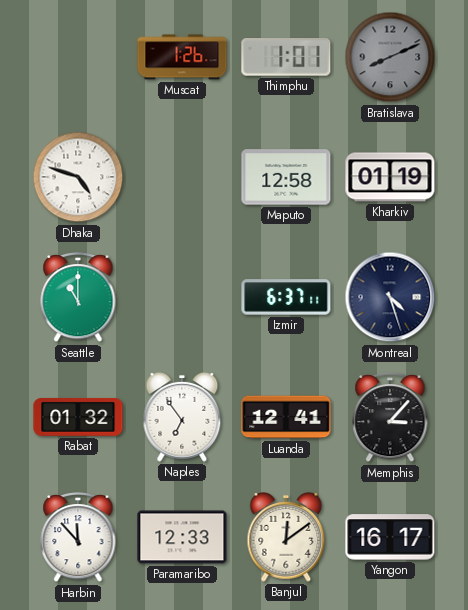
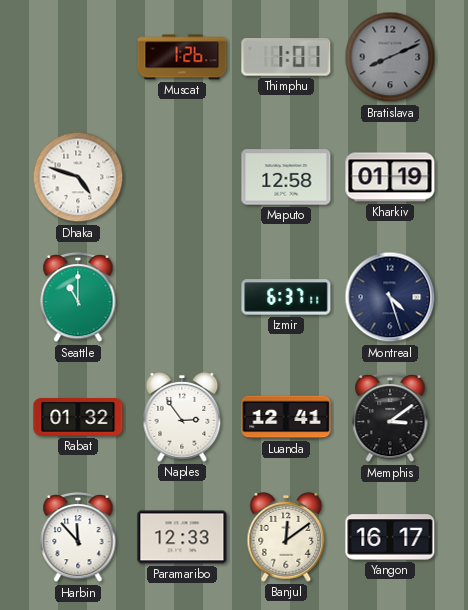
Naples: 6:54 -> 2:54
Memphis: 3:07 -> 3:09
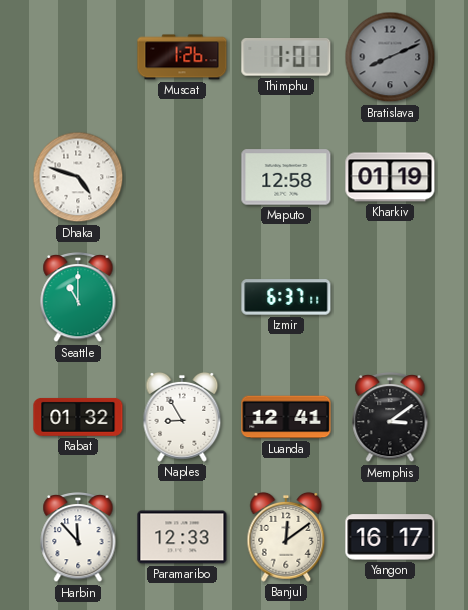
Montreal: 4:27 -> none
Naples: 2:54 -> 8:55
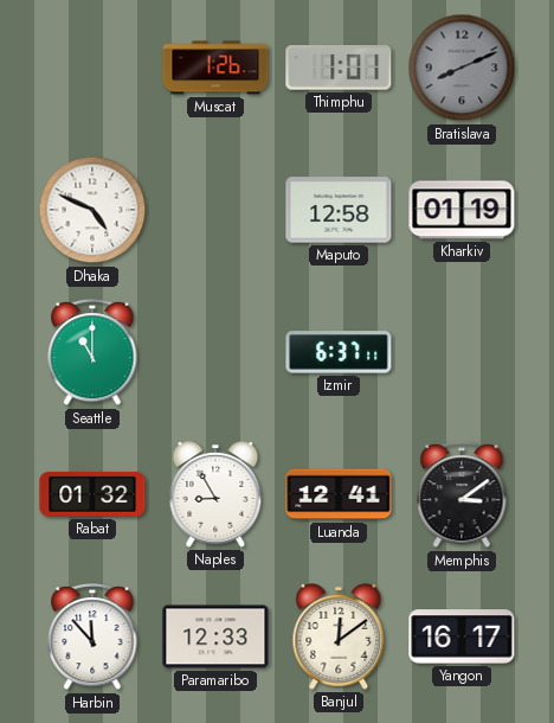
Dhaka: 4:48 -> 4:49
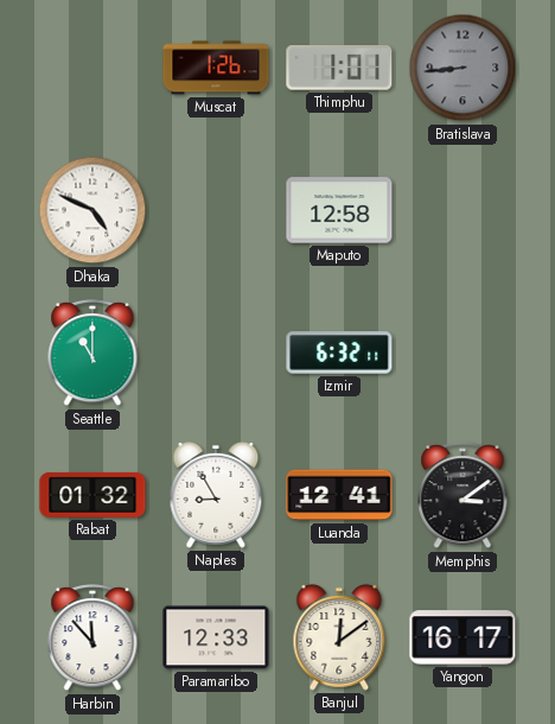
Bratislava: 8:11 -> 8:44
Kharkiv: 01:19 -> none
Izmir: 6:37 -> 6:32
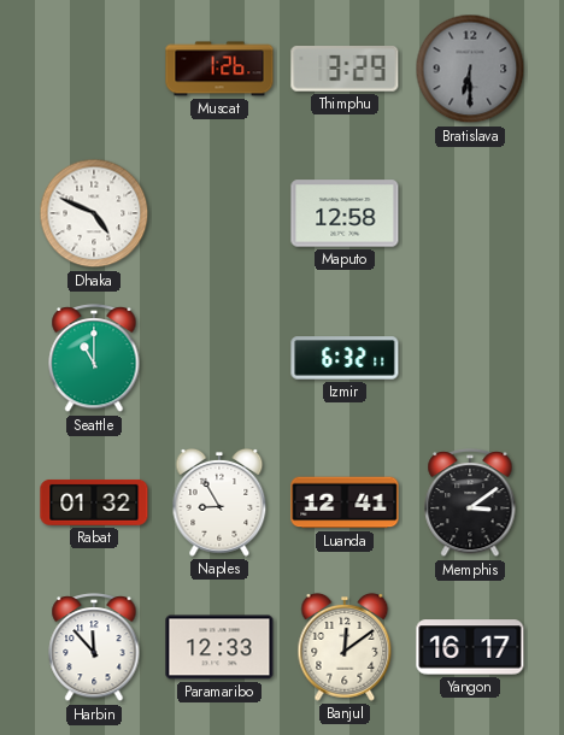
Thimphu: 1:01 -> 3:29
Bratislava: 8:44 -> 6:30
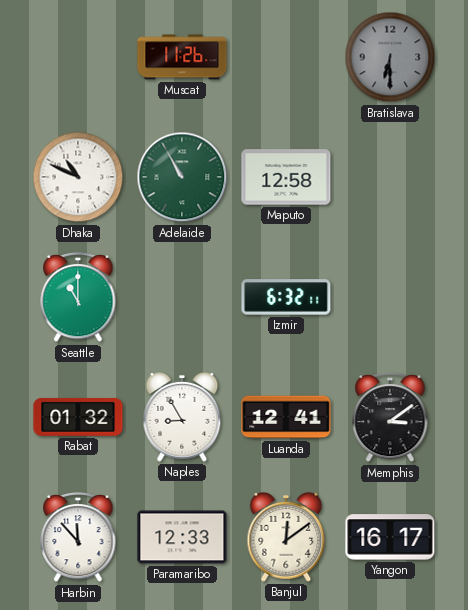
Muscat: 1:26 -> 11:26
Thimphu: 3:29 -> none
Dhaka: 4:49 -> 10:49
Adelaide: none -> 10:55
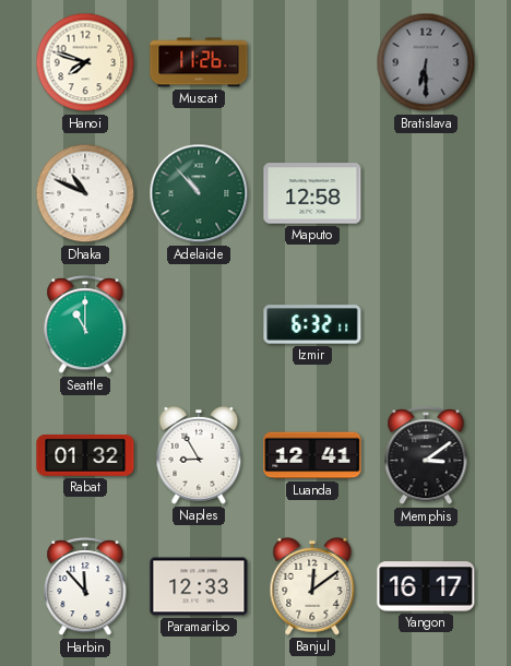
Hanoi: none -> 7:48
Adelaide: 10:55 -> 10:53
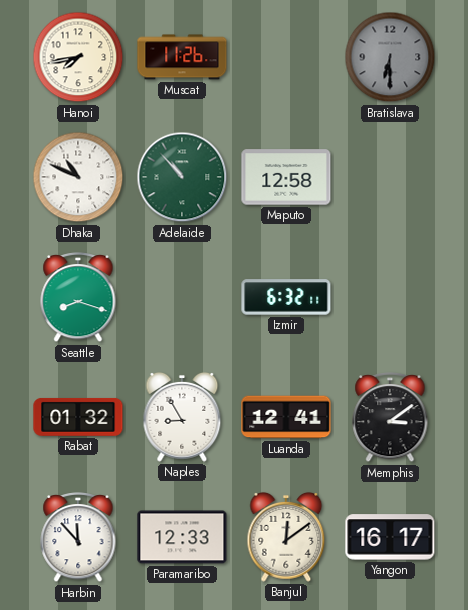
Hanoi: 7:48 -> 7:43
Seattle: 11:00 -> 8:18
